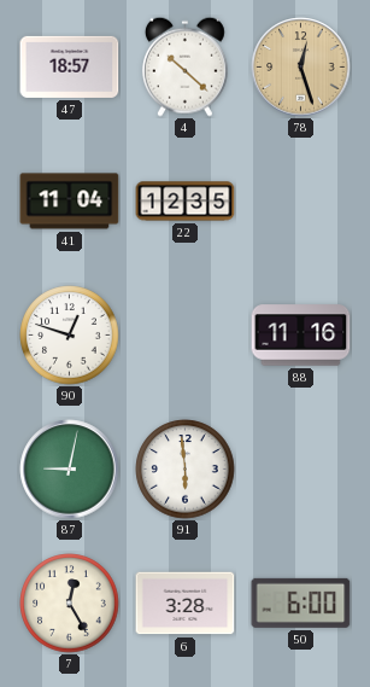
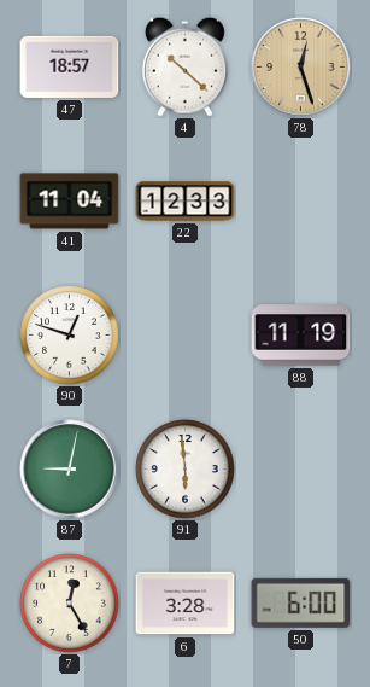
22: 12:35 -> 12:33
88: 11:16 -> 11:19
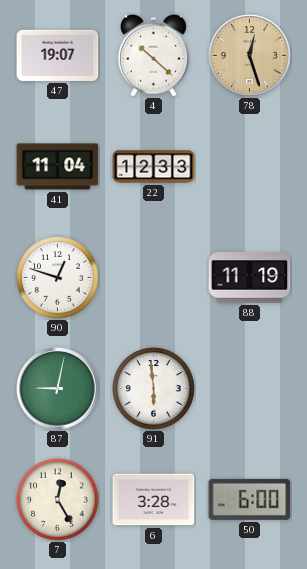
47: 18:57 -> 19:07
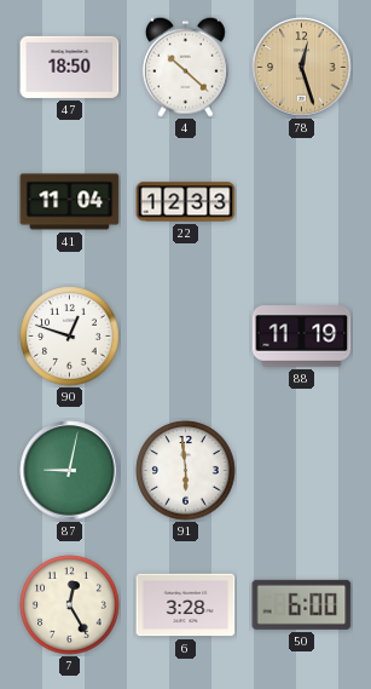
47: 19:07 -> 18:50
